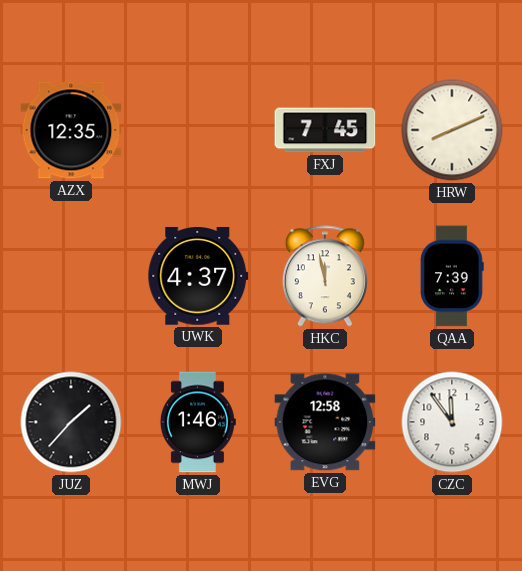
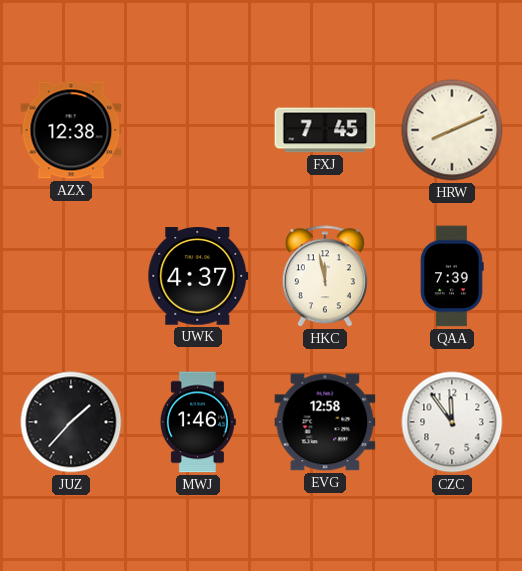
AZX: 12:35 -> 12:38
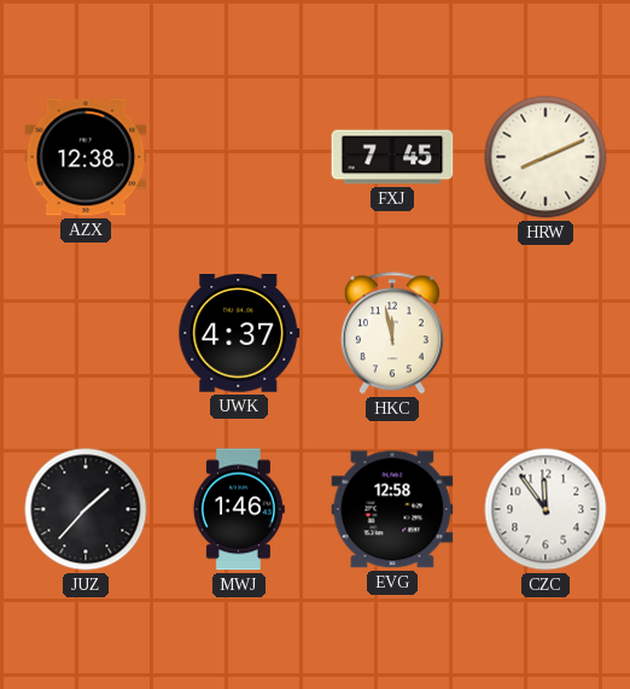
QAA: 7:39 -> none
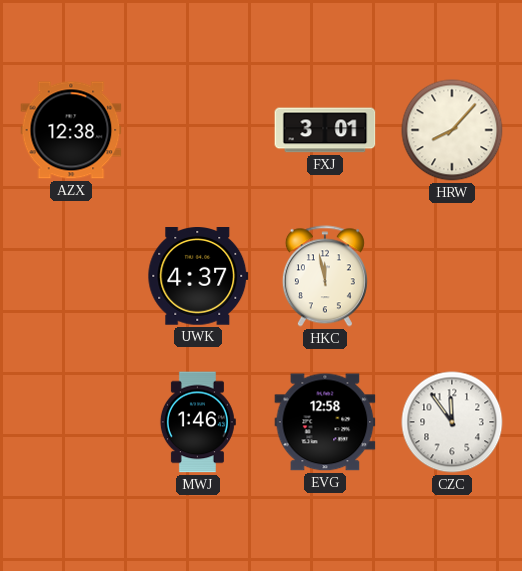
FXJ: 7:45 -> 3:01
HRW: 8:11 -> 8:07
JUZ: 1:37 -> none
